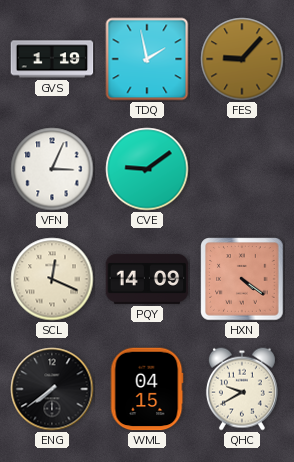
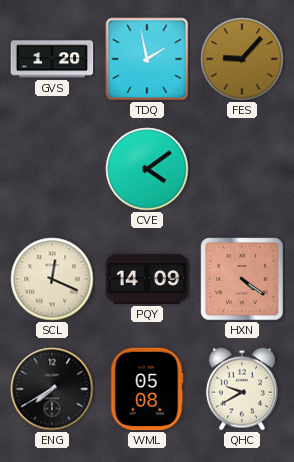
GVS: 1:19 -> 1:20
VFN: 3:04 -> none
CVE: 9:09 -> 4:09
ENG: 7:39 -> 7:40
WML: 04:15 -> 05:08
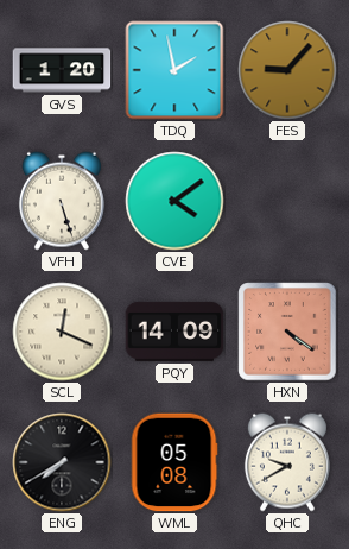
VFH: none -> 5:27
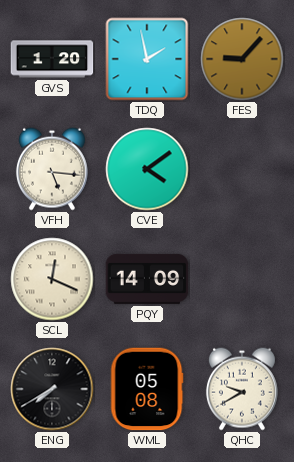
VFH: 5:27 -> 5:16
HXN: 4:21 -> none
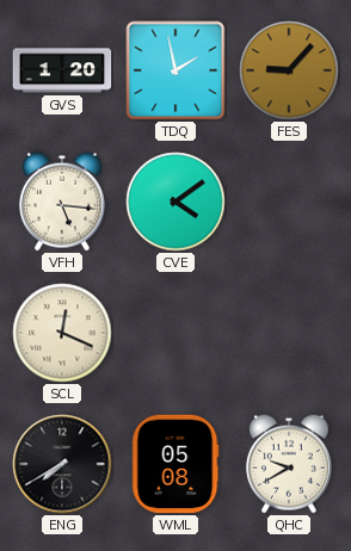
PQY: 14:09 -> none
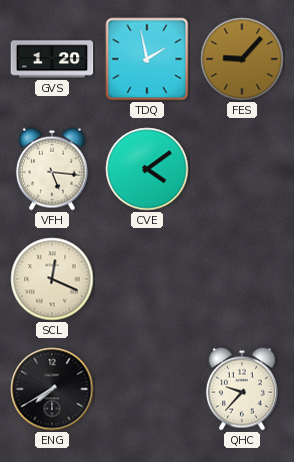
WML: 05:08 -> none
QHC: 9:40 -> 9:37
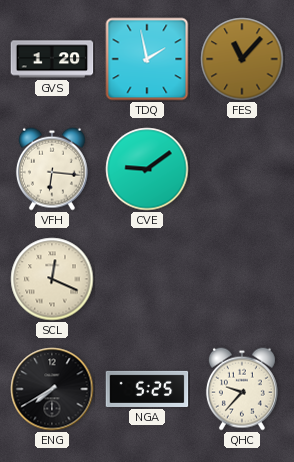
FES: 9:07 -> 11:07
VFH: 5:16 -> 6:16
CVE: 4:09 -> 9:09
NGA: none -> 5:25
